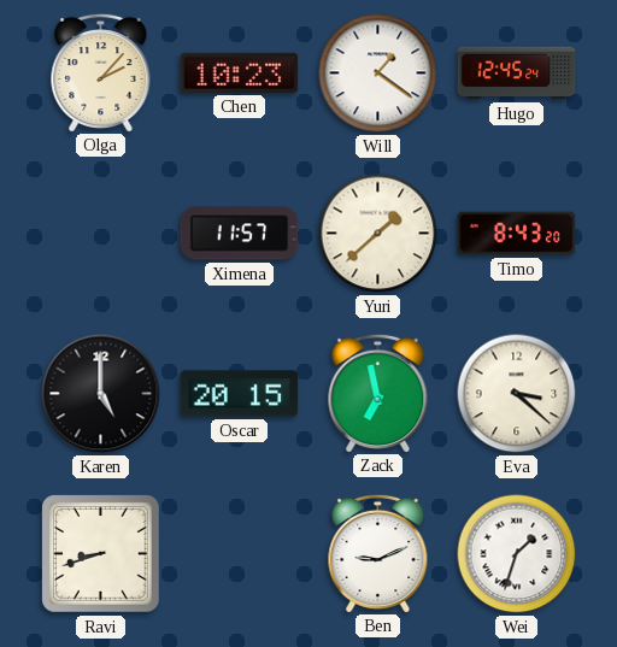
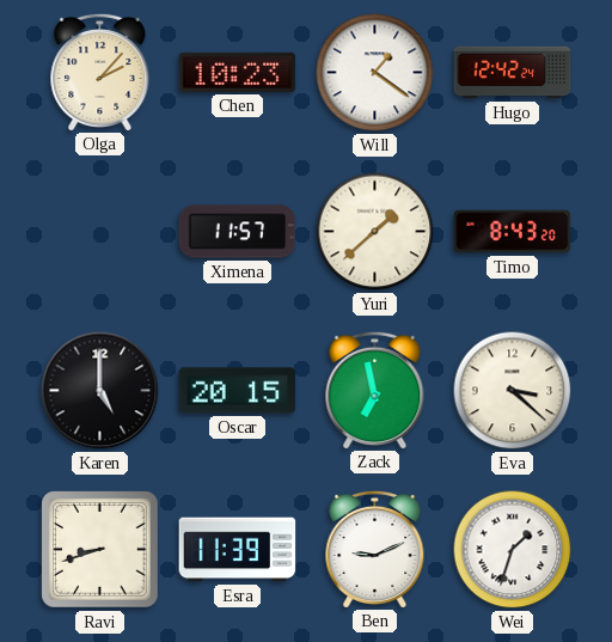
Hugo: 12:45 -> 12:42
Esra: none -> 11:39
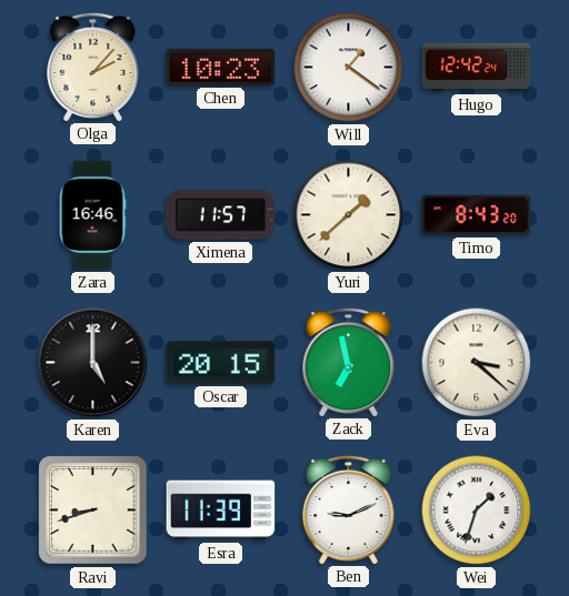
Zara: none -> 16:46
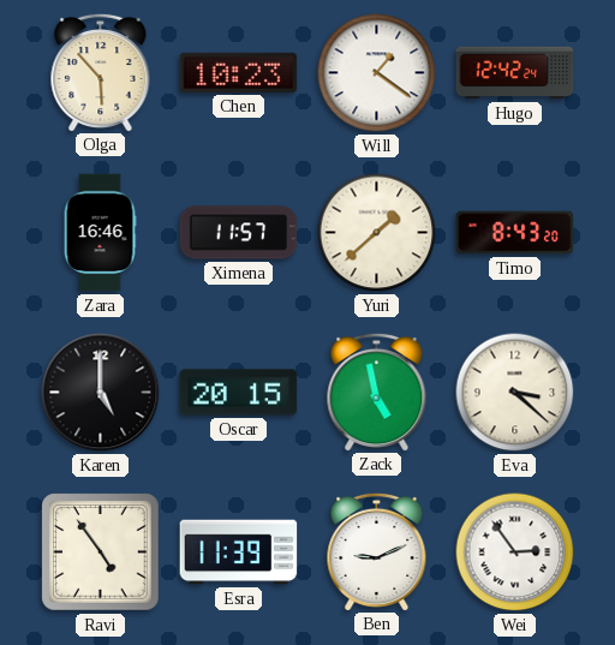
Olga: 2:07 -> 5:53
Zack: 6:58 -> 4:58
Ravi: 8:42 -> 4:54
Wei: 1:33 -> 2:54
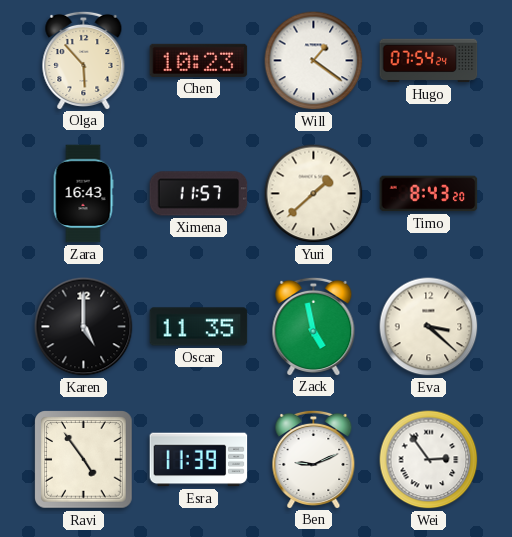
Hugo: 12:42 -> 07:54
Zara: 16:46 -> 16:43
Oscar: 20:15 -> 11:35
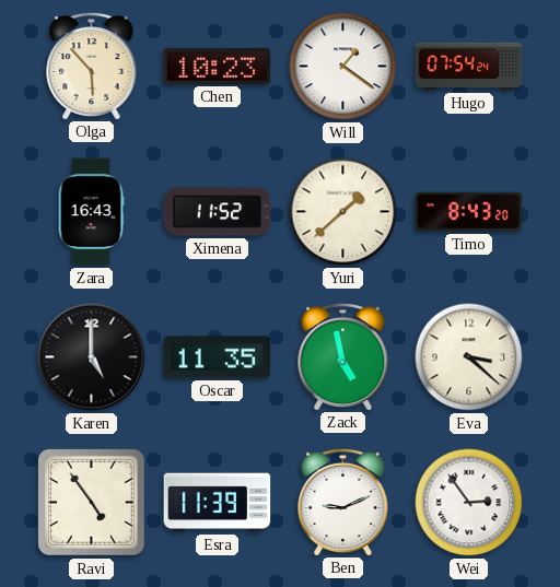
Ximena: 11:57 -> 11:52
